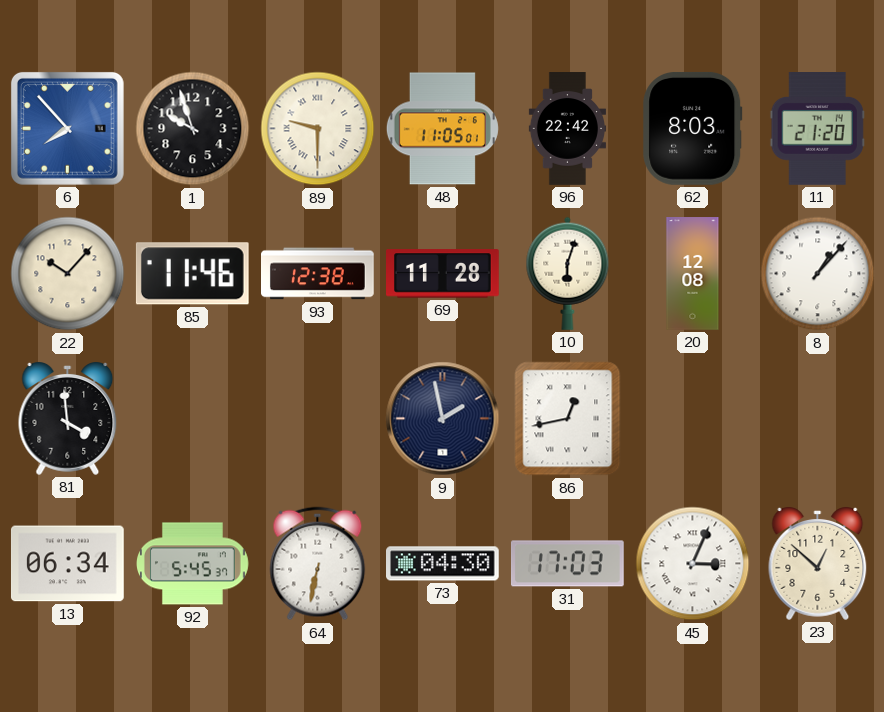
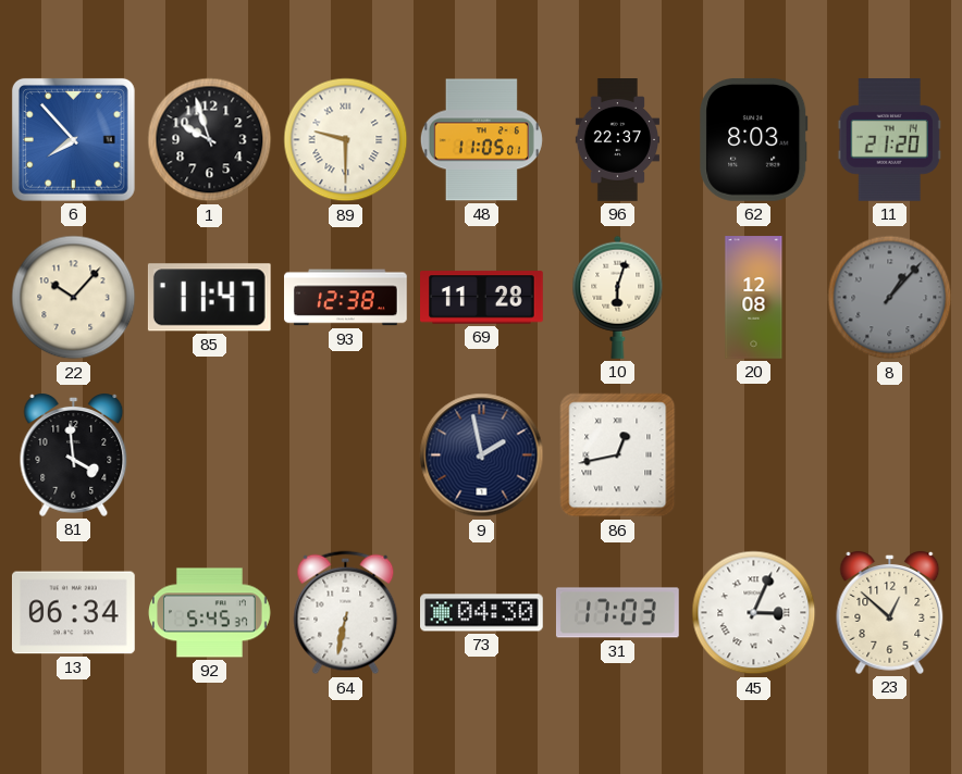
96: 22:42 -> 22:37
85: 11:46 -> 11:47
8 dial: white -> grey
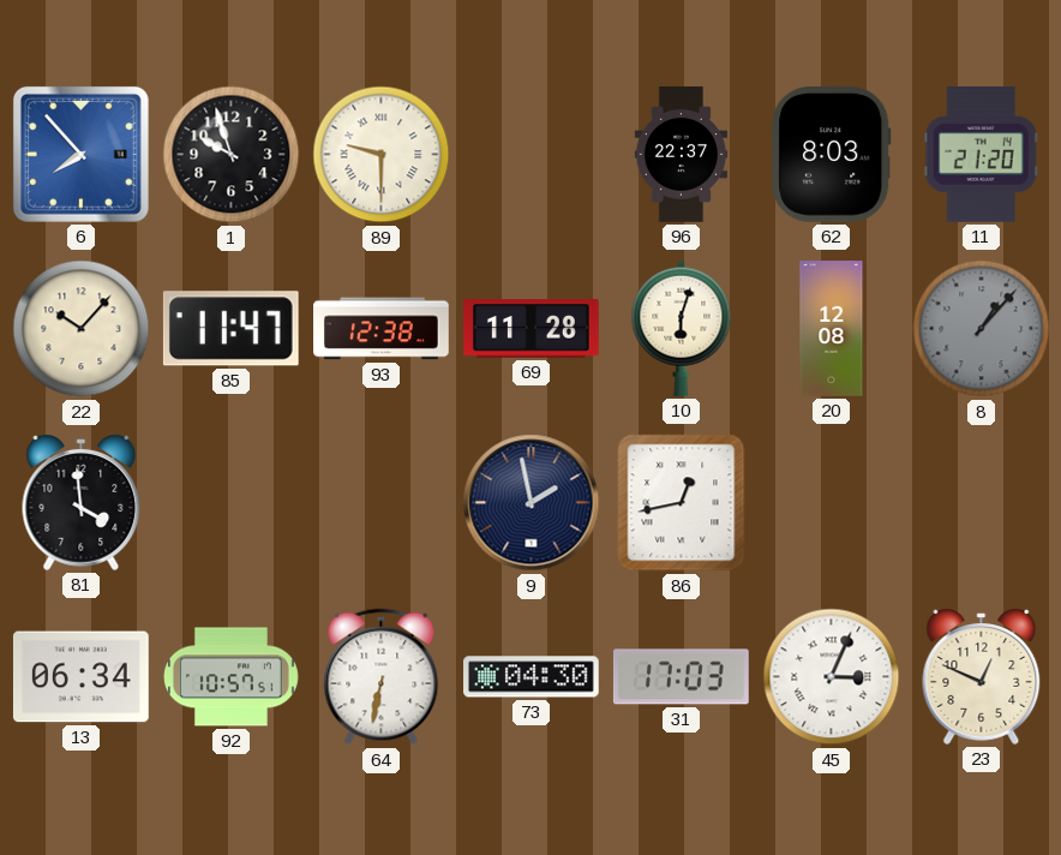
48: 11:05 -> none
92: 5:45 -> 10:57
23: 12:52 -> 12:49
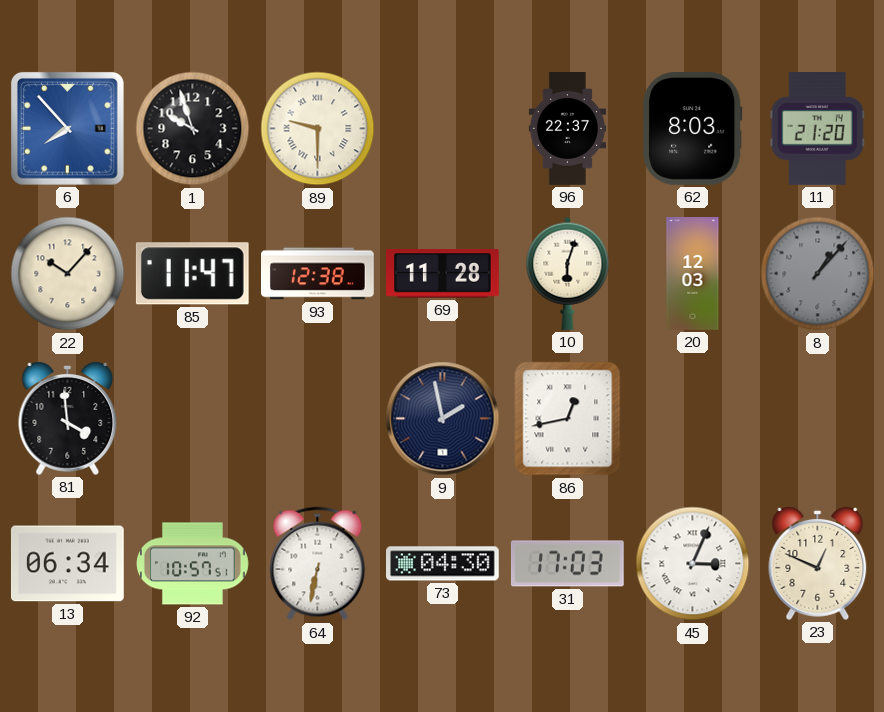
20: 12:08 -> 12:03
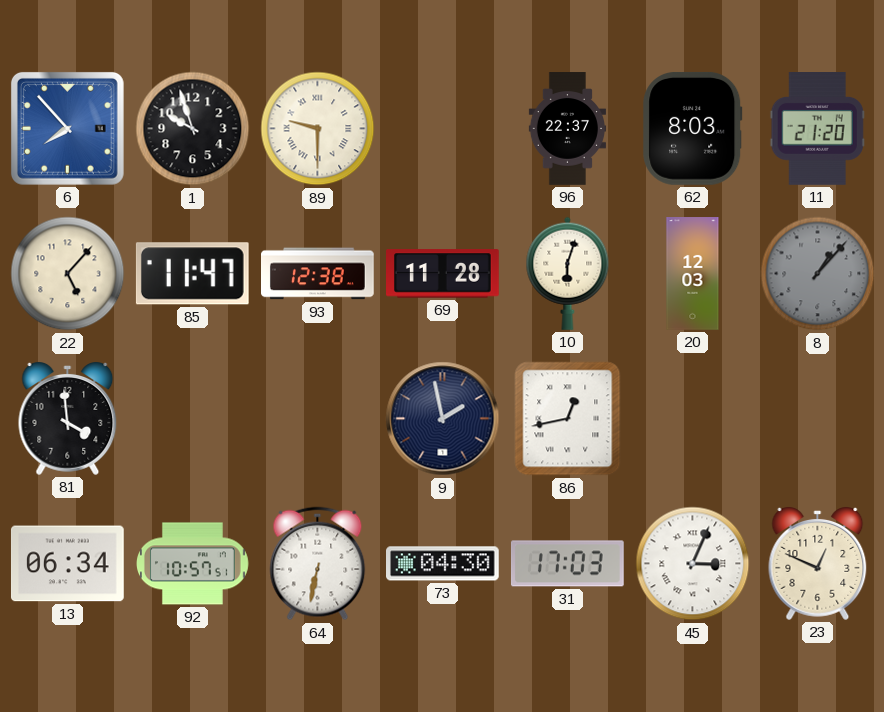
22: 10:07 -> 5:07
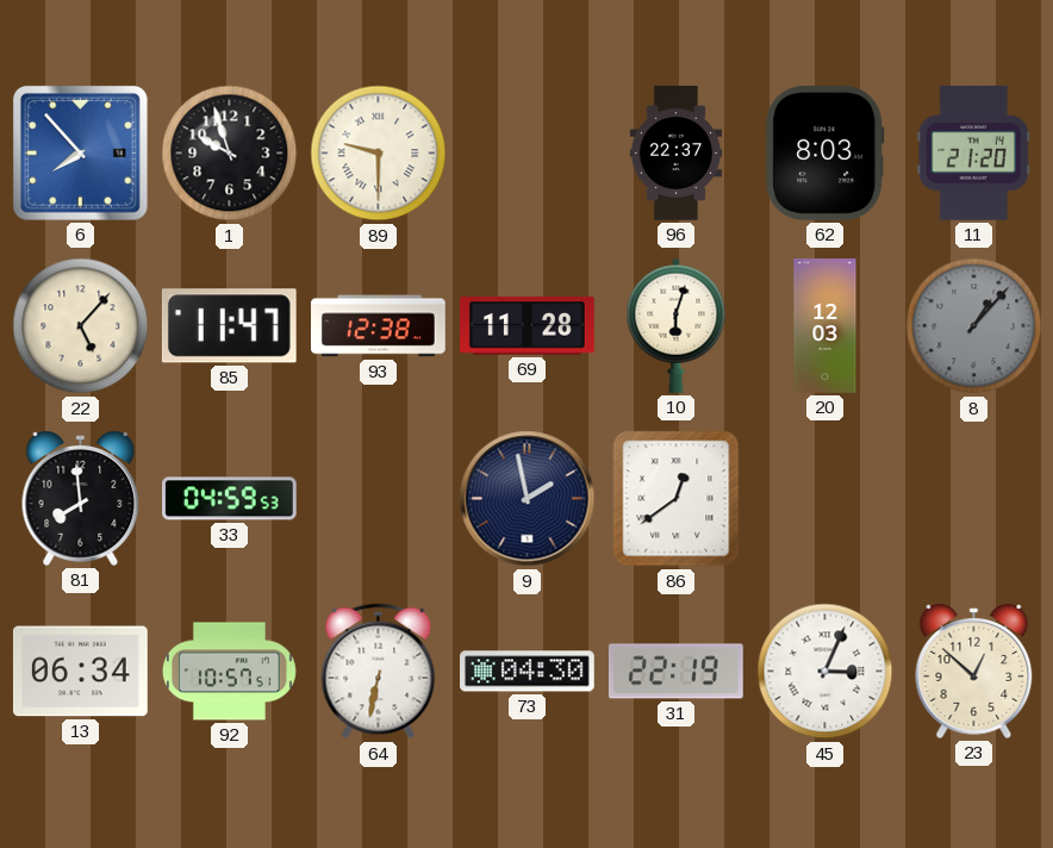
81: 3:59 -> 7:59
33: none -> 04:59
86: 12:43 -> 12:39
31: 17:03 -> 22:19
23: 12:49 -> 12:52
